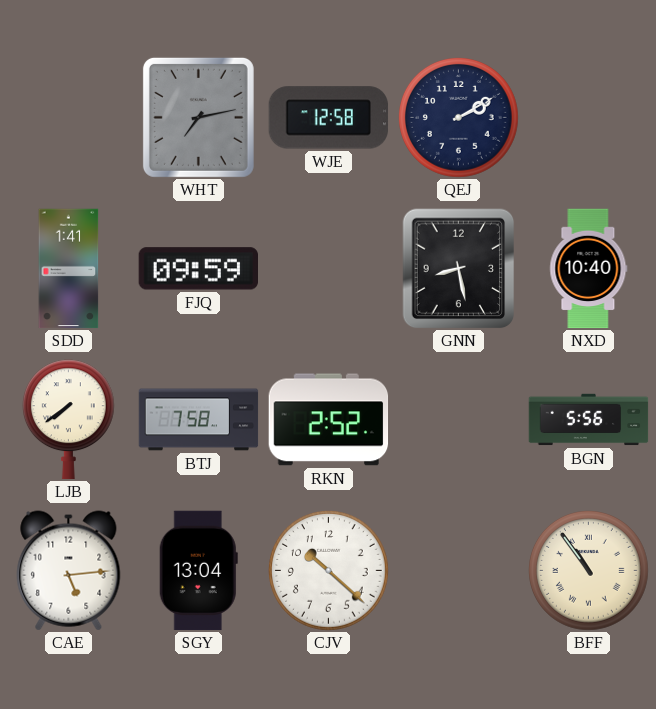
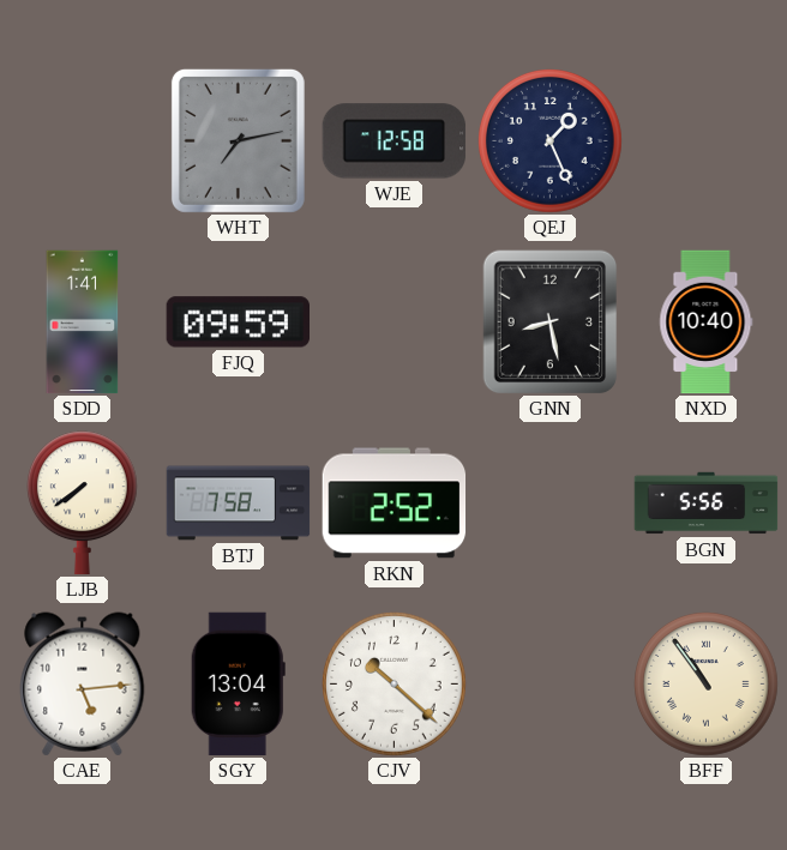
QEJ: 2:10 -> 1:26
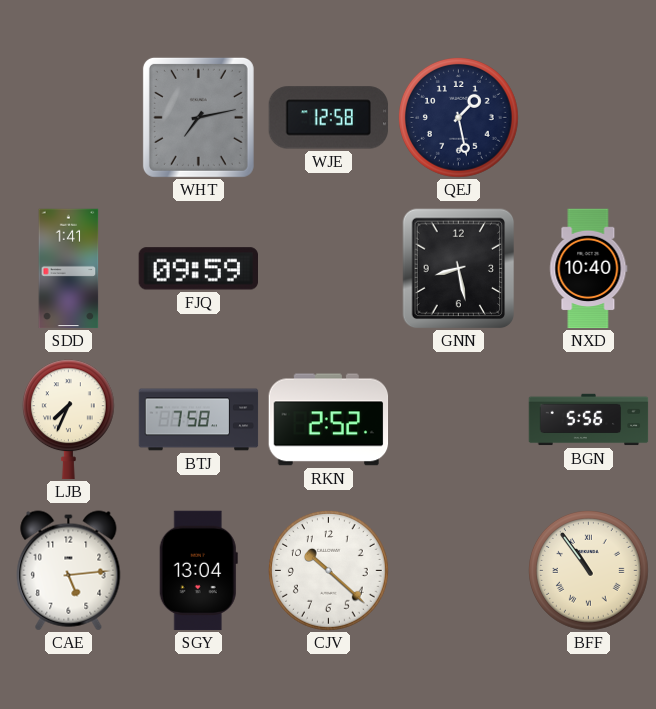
QEJ: 1:26 -> 1:28
LJB: 7:39 -> 7:34
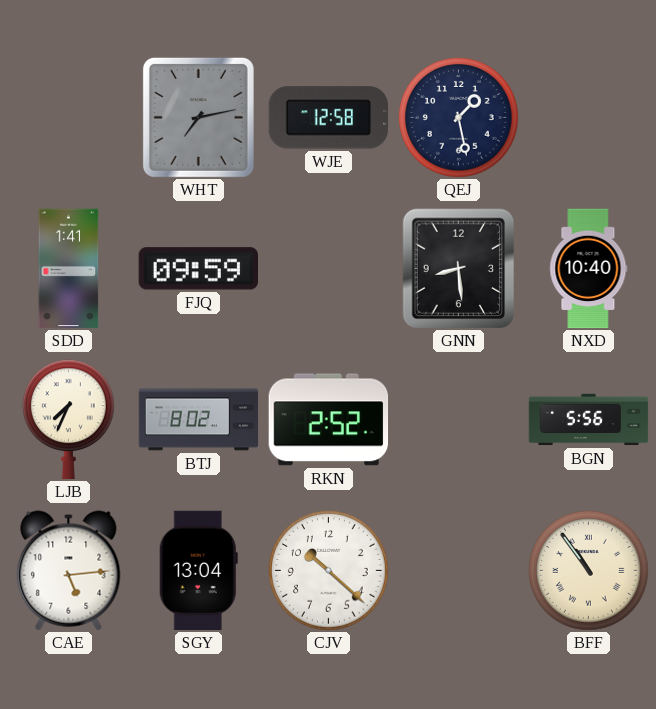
GNN: 8:28 -> 8:29
BTJ: 7:58 -> 8:02
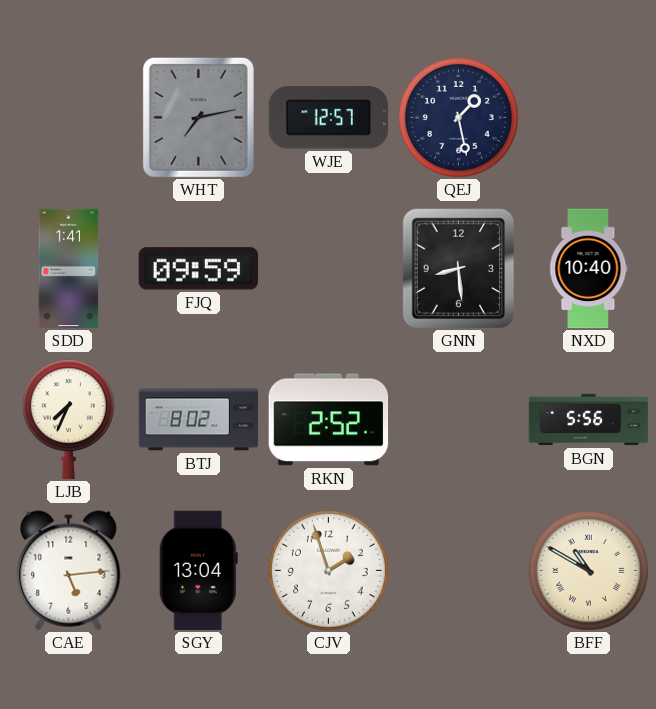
WJE: 12:58 -> 12:57
CJV: 10:22 -> 1:57
BFF: 10:54 -> 10:50
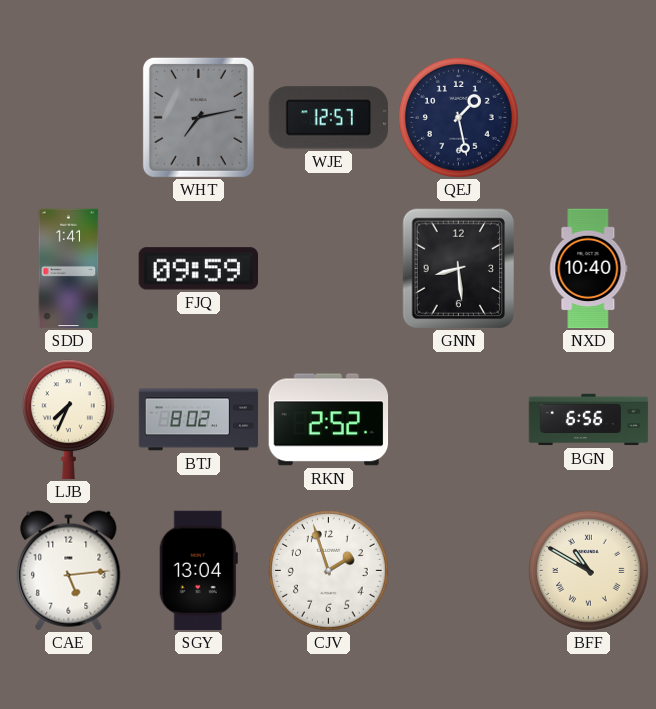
BGN: 5:56 -> 6:56
